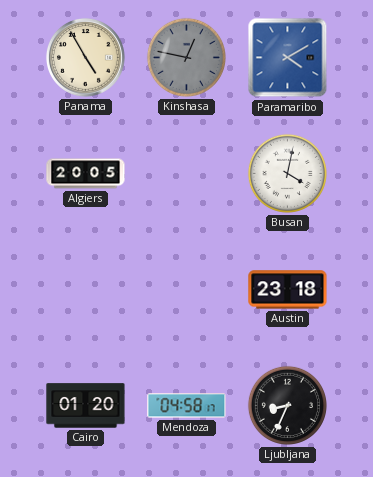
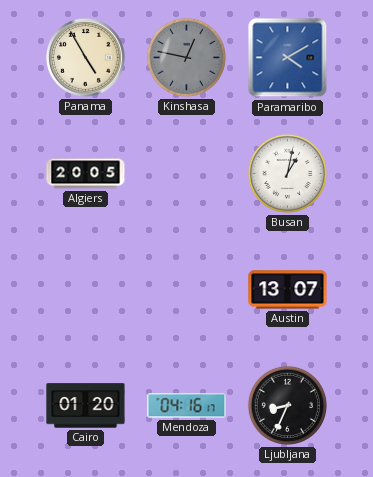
Busan: 4:02 -> 1:02
Austin: 23:18 -> 13:07
Mendoza: 04:58 -> 04:16
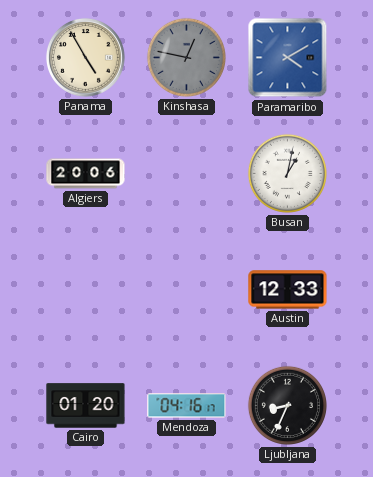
Algiers: 20:05 -> 20:06
Austin: 13:07 -> 12:33
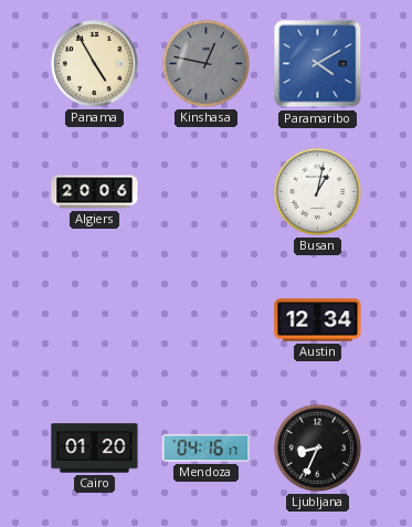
Austin: 12:33 -> 12:34
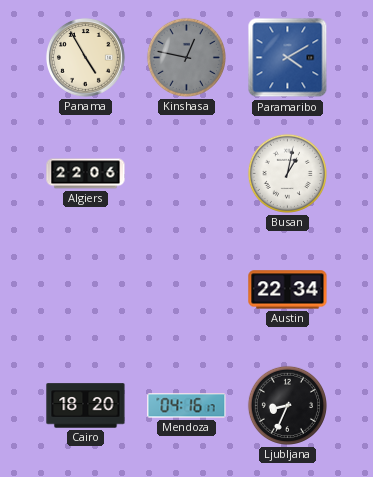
Algiers: 20:06 -> 22:06
Austin: 12:34 -> 22:34
Cairo: 01:20 -> 18:20
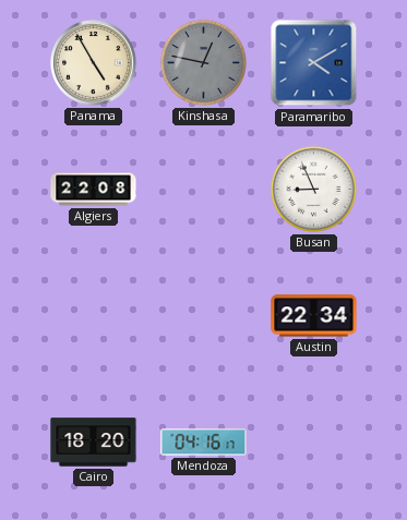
Algiers: 22:06 -> 22:08
Busan: 1:02 -> 8:56
Ljubljana: 8:34 -> none
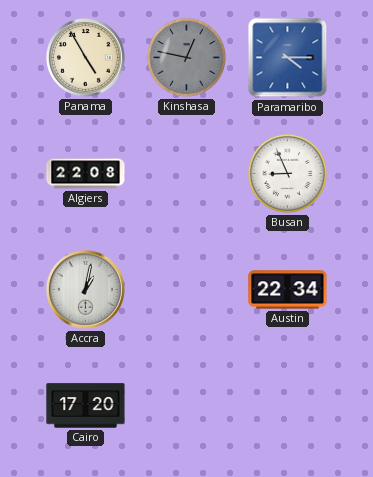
Paramaribo: 4:10 -> 4:15
Accra: none -> 1:02
Cairo: 18:20 -> 17:20
Mendoza: 04:16 -> none
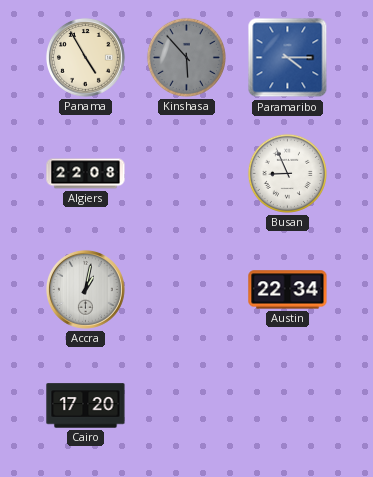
Kinshasa: 12:47 -> 5:53
